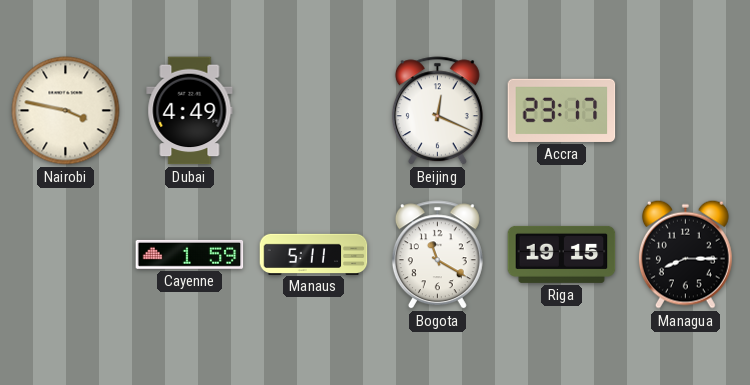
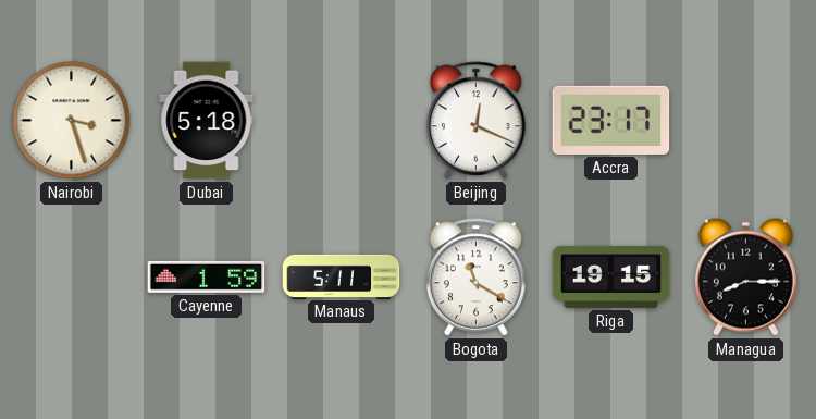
Nairobi: 3:47 -> 3:27
Dubai: 4:49 -> 5:18
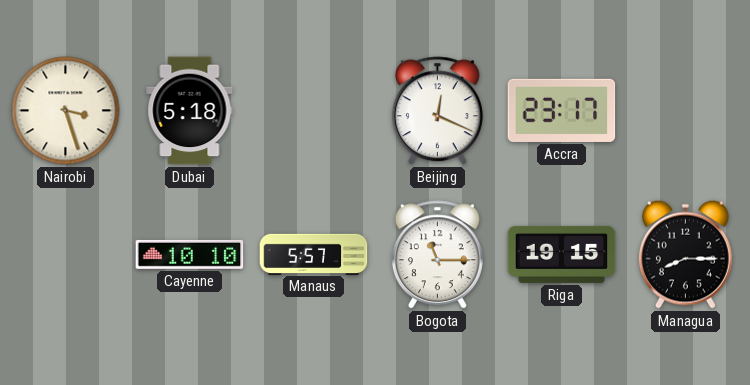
Cayenne: 1:59 -> 10:10
Manaus: 5:11 -> 5:57
Bogota: 11:20 -> 11:15
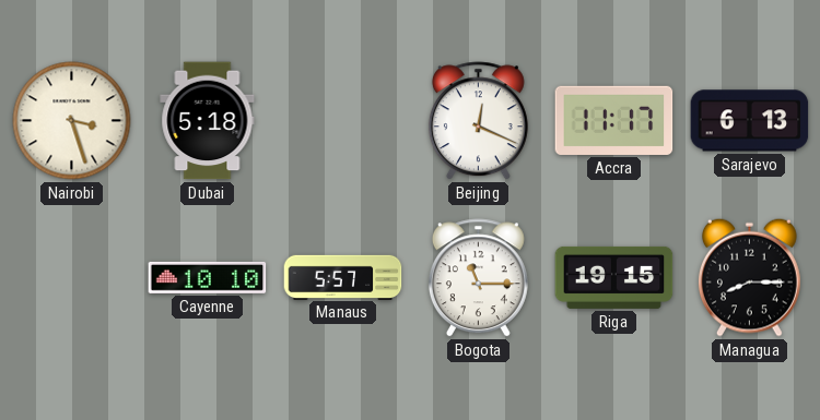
Accra: 23:17 -> 11:17
Sarajevo: none -> 6:13
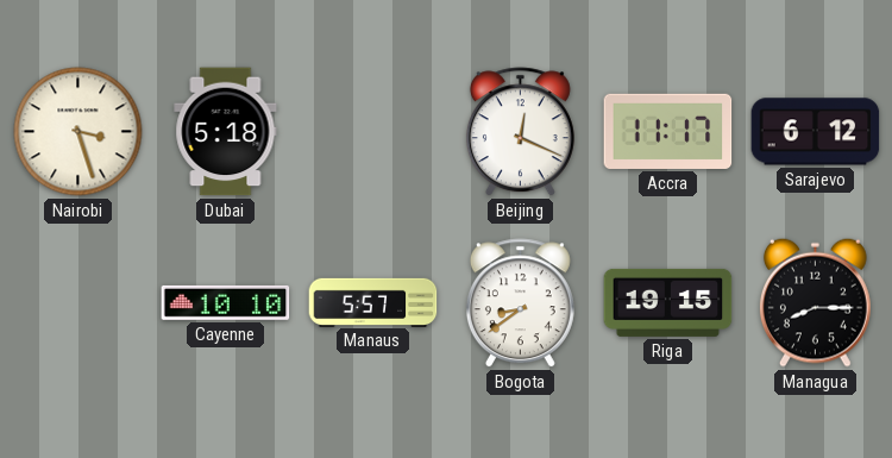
Sarajevo: 6:13 -> 6:12
Bogota: 11:15 -> 8:39
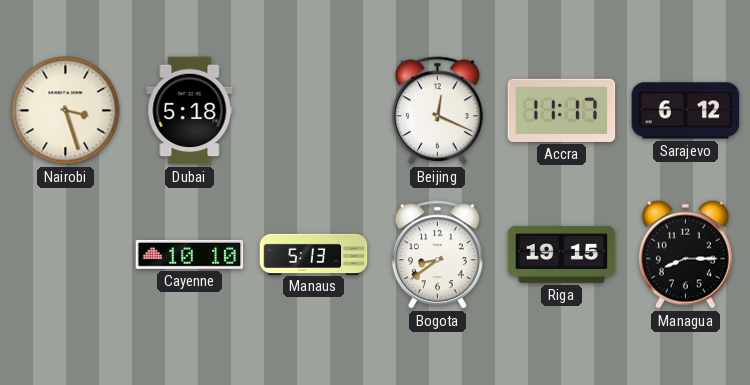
Manaus: 5:57 -> 5:13
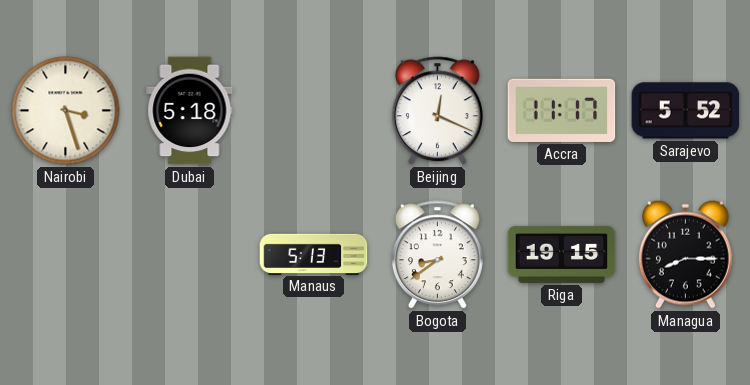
Sarajevo: 6:12 -> 5:52
Cayenne: 10:10 -> none
